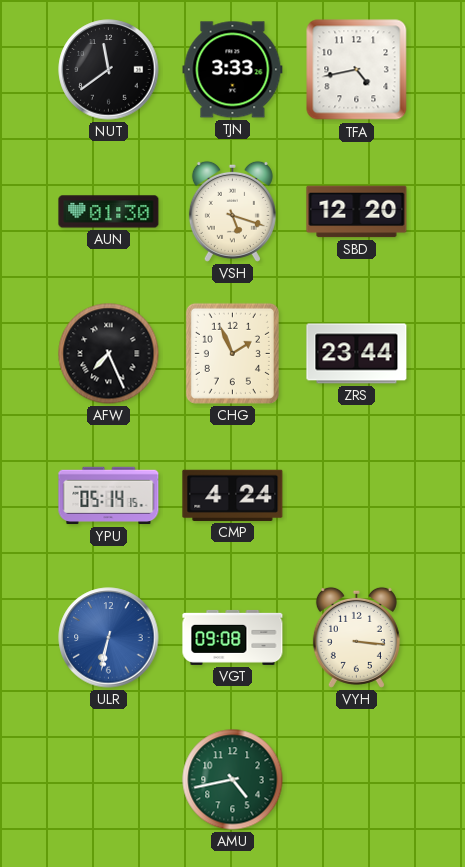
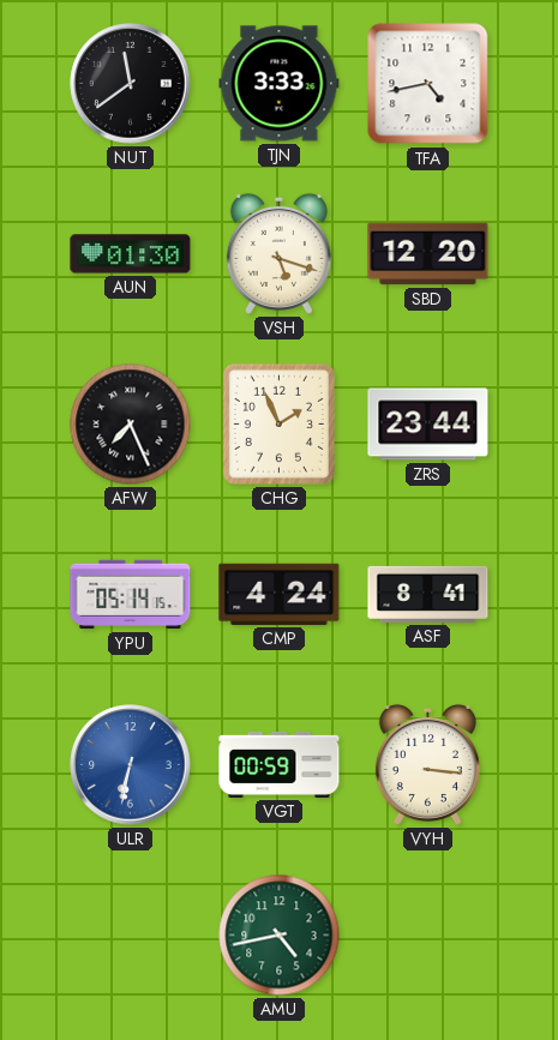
ASF: none -> 8:41
VGT: 09:08 -> 00:59
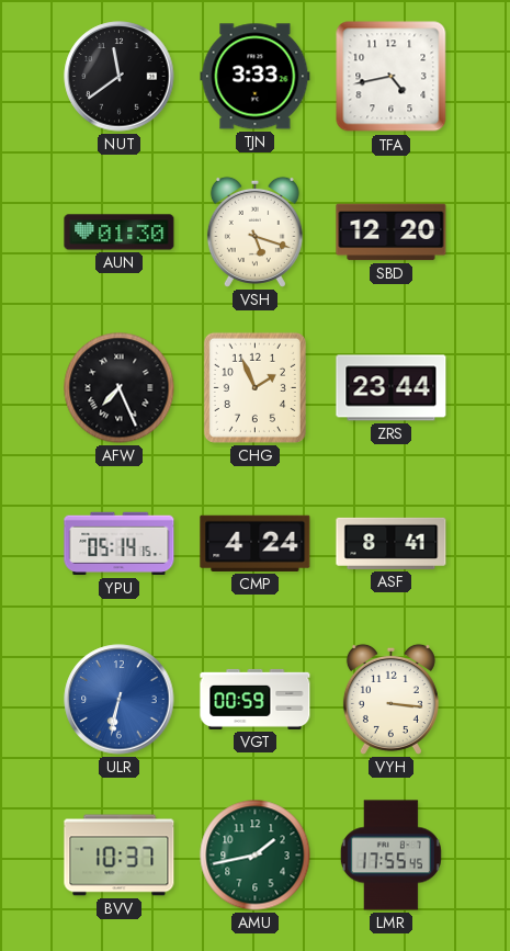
BVV: none -> 10:37
AMU: 4:43 -> 1:43
LMR: none -> 17:55
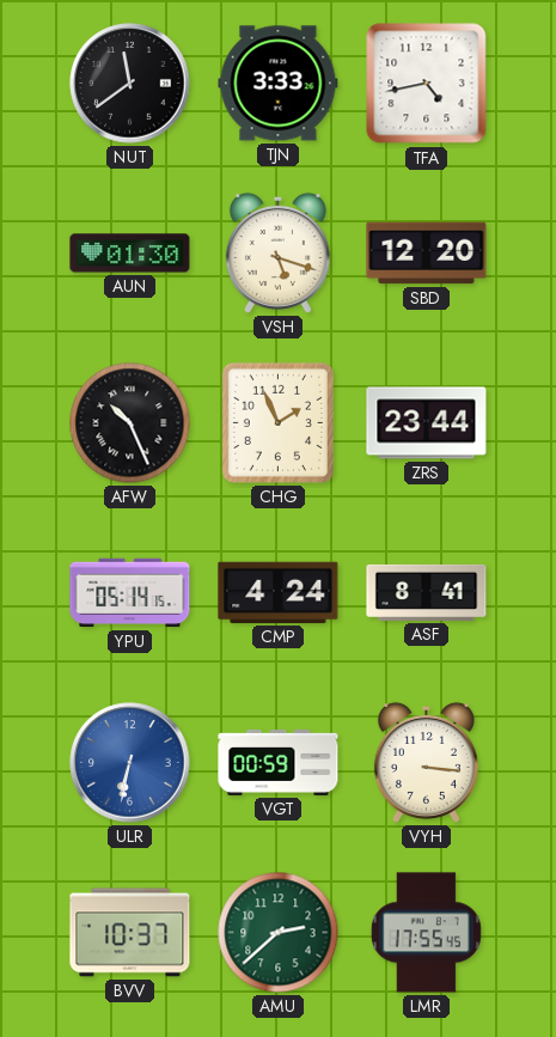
AFW: 7:26 -> 10:26
AMU: 1:43 -> 2:38
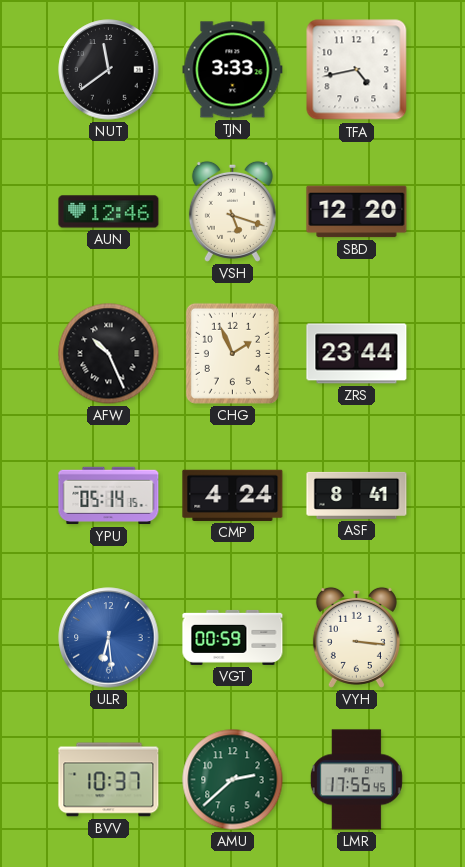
AUN: 01:30 -> 12:46
ULR: 6:32 -> 6:29
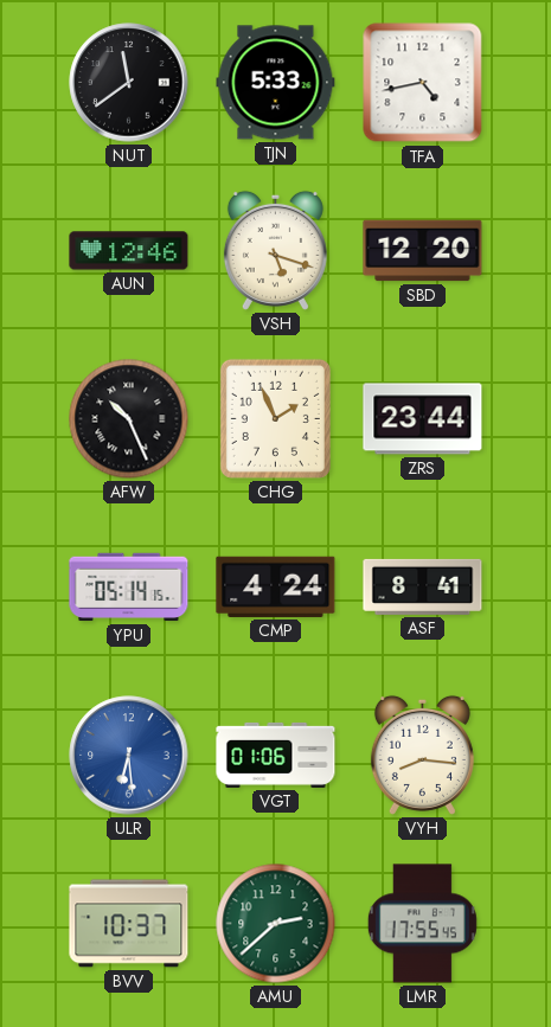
TJN: 3:33 -> 5:33
VGT: 00:59 -> 01:06
VYH: 3:16 -> 8:16
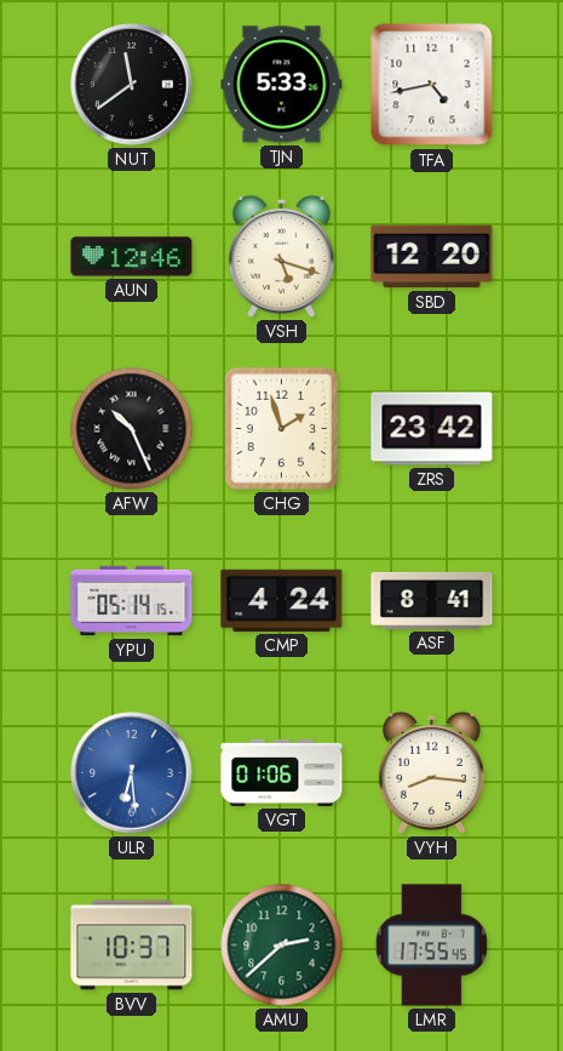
CHG: 1:56 -> 1:57
ZRS: 23:44 -> 23:42
